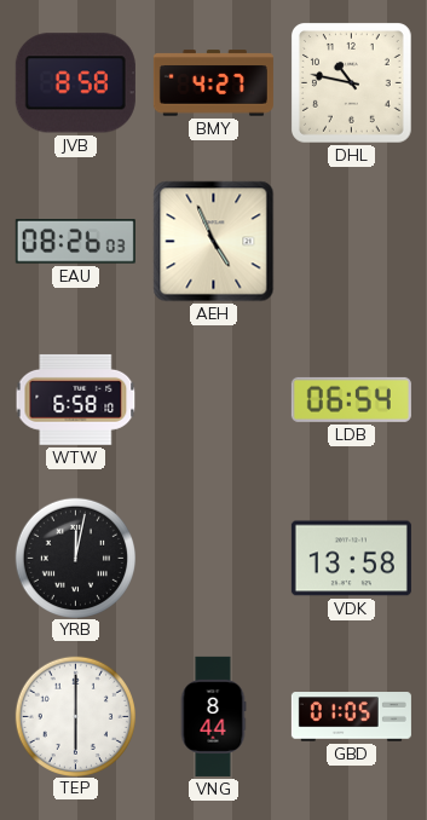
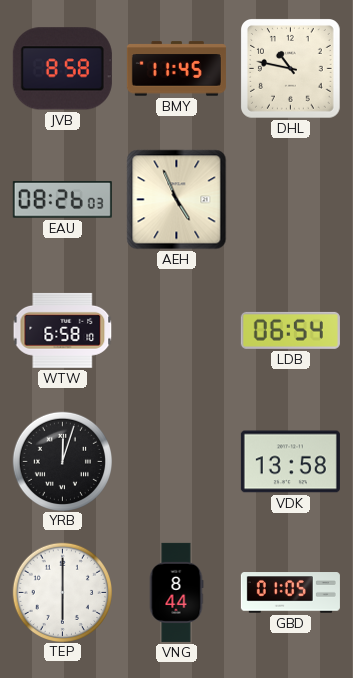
BMY: 4:27 -> 11:45
YRB: 12:02 -> 12:03
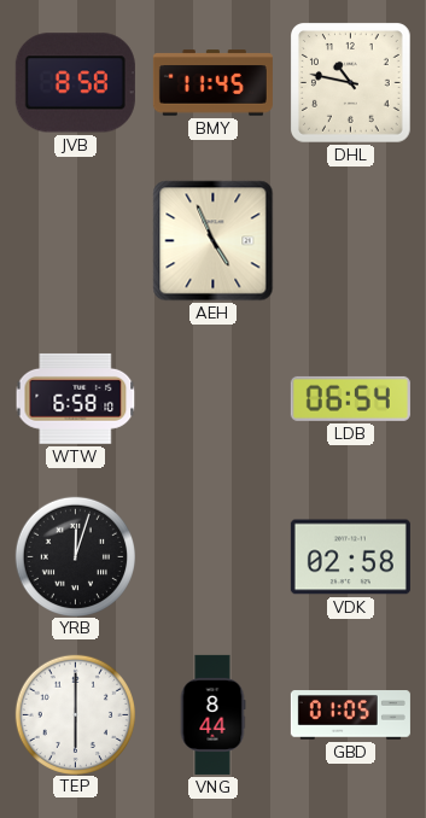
EAU: 08:26 -> none
VDK: 13:58 -> 02:58
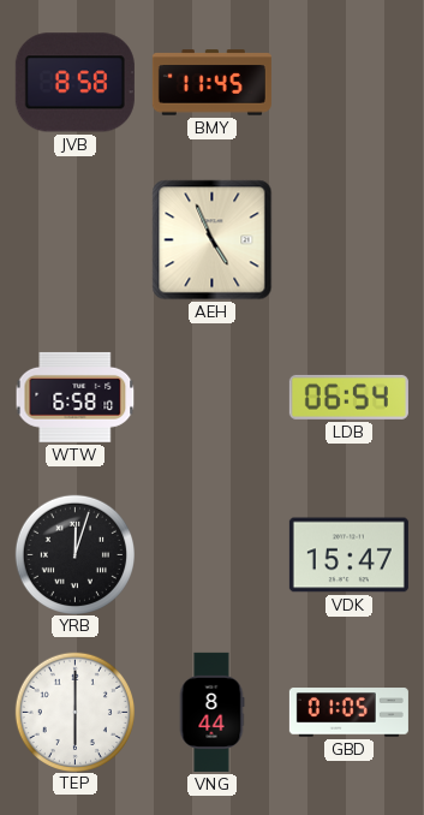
DHL: 10:47 -> none
VDK: 02:58 -> 15:47
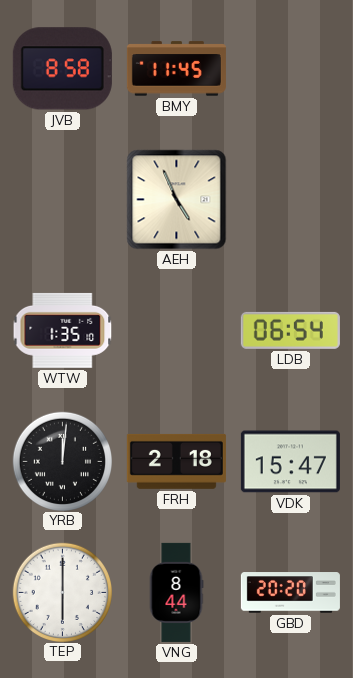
WTW: 6:58 -> 1:35
YRB: 12:03 -> 12:01
FRH: none -> 2:18
GBD: 01:05 -> 20:20
